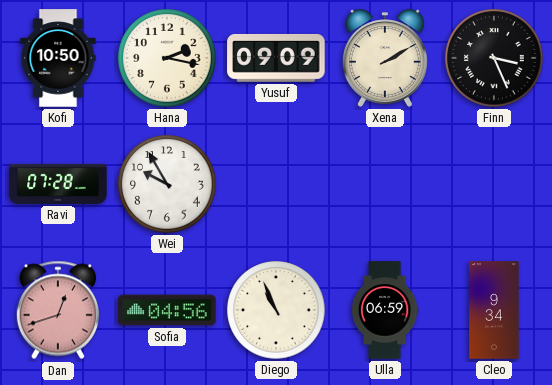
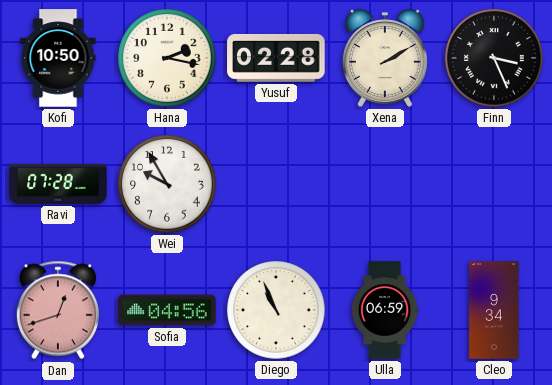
Yusuf: 09:09 -> 02:28
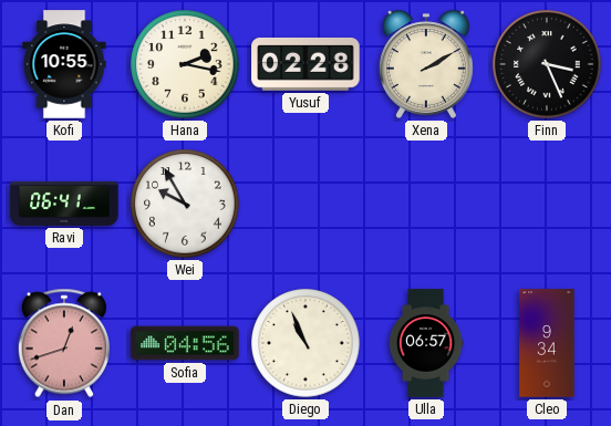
Kofi: 10:50 -> 10:55
Ravi: 07:28 -> 06:41
Ulla: 06:59 -> 06:57
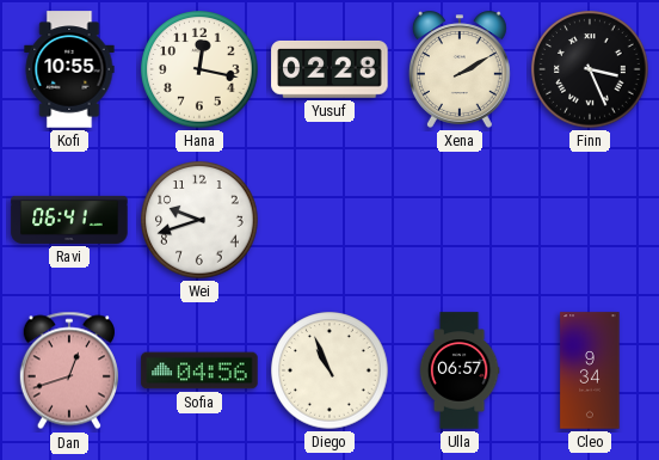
Hana: 2:17 -> 12:17
Wei: 9:55 -> 9:42
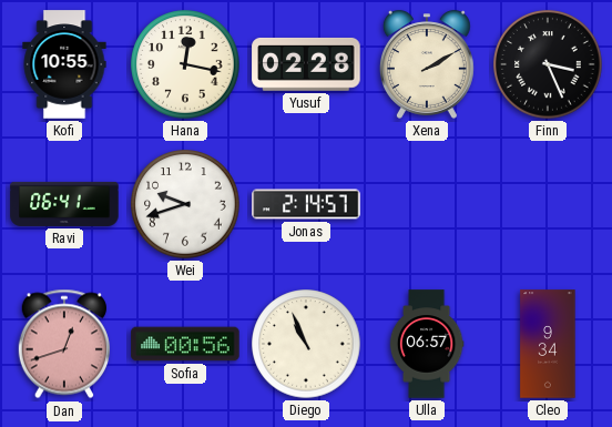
Jonas: none -> 2:14
Sofia: 04:56 -> 00:56
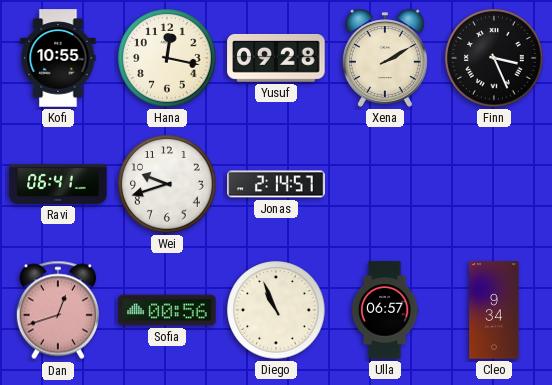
Yusuf: 02:28 -> 09:28
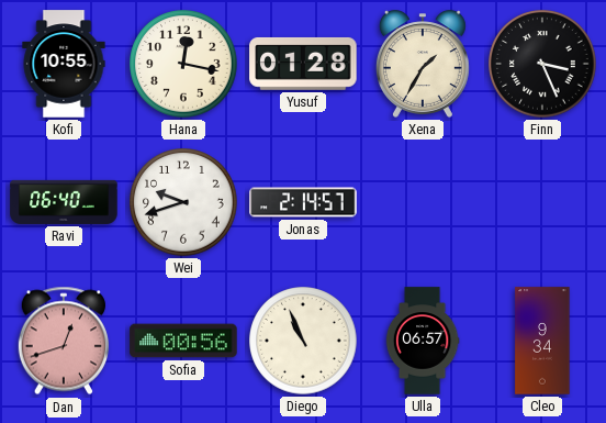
Yusuf: 09:28 -> 01:28
Xena: 2:10 -> 1:35
Ravi: 06:41 -> 06:40
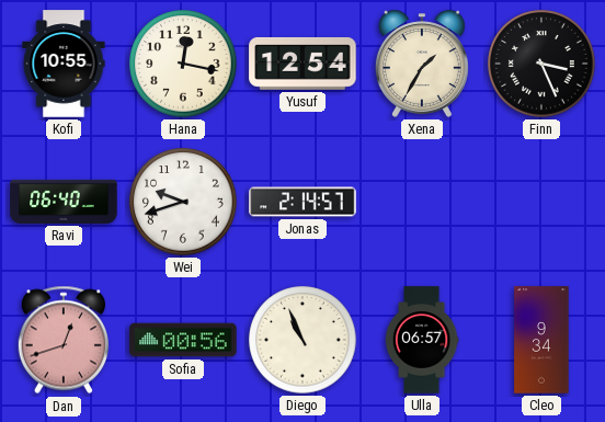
Yusuf: 01:28 -> 12:54
